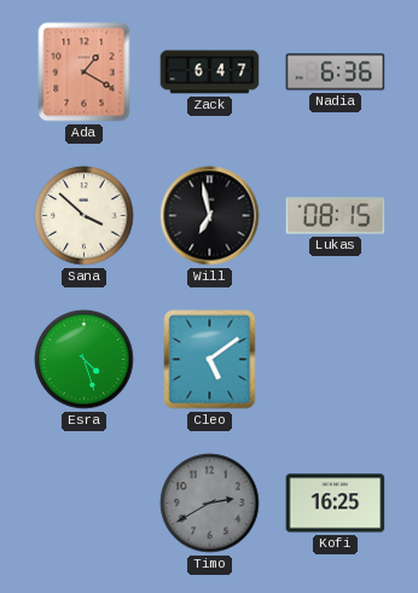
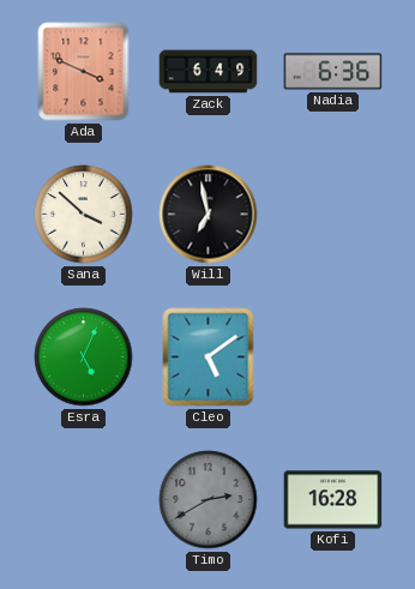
Ada: 1:20 -> 3:49
Zack: 6:47 -> 6:49
Lukas: 08:15 -> none
Esra: 4:27 -> 5:04
Kofi: 16:25 -> 16:28
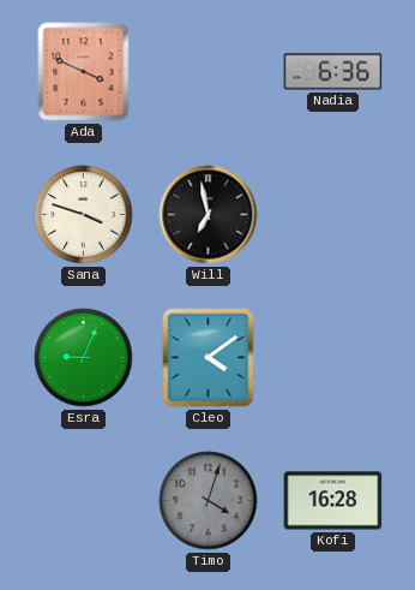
Zack: 6:49 -> none
Sana: 3:52 -> 3:48
Esra: 5:04 -> 9:04
Cleo: 5:09 -> 4:09
Timo: 2:40 -> 4:03
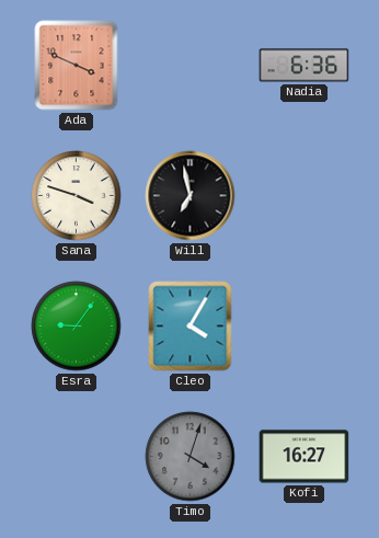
Esra: 9:04 -> 9:06
Cleo: 4:09 -> 4:05
Kofi: 16:28 -> 16:27
